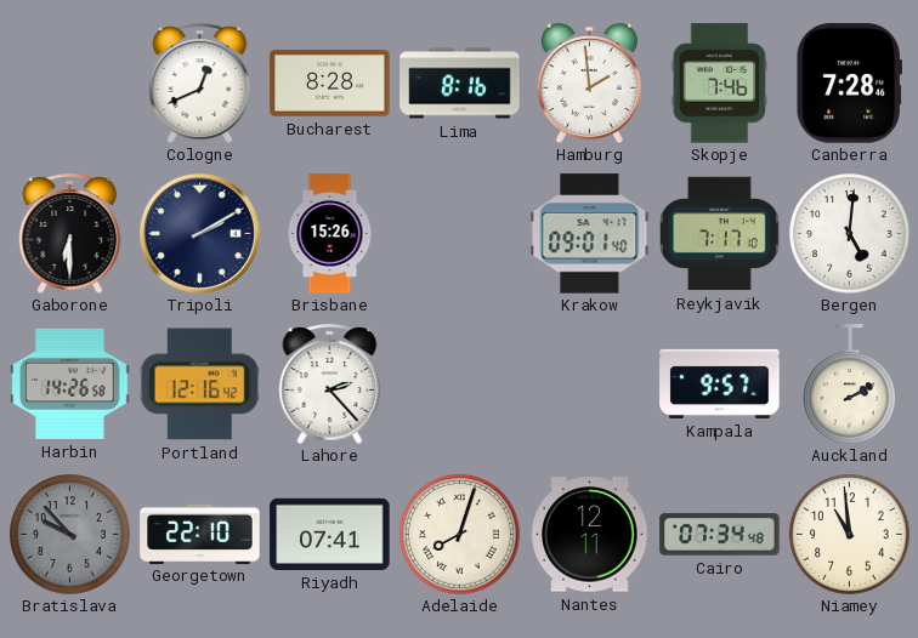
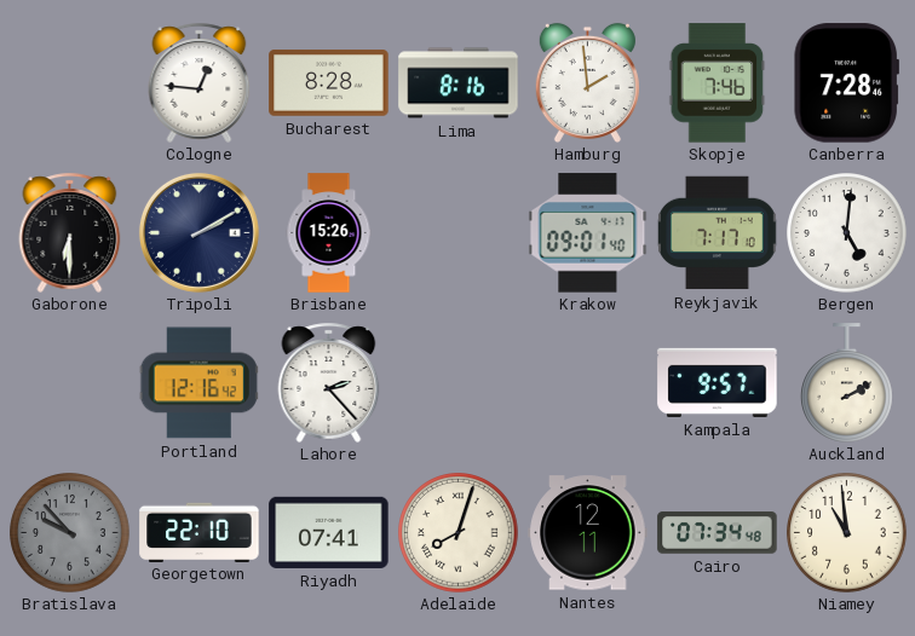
Cologne: 12:41 -> 12:46
Harbin: 14:26 -> none
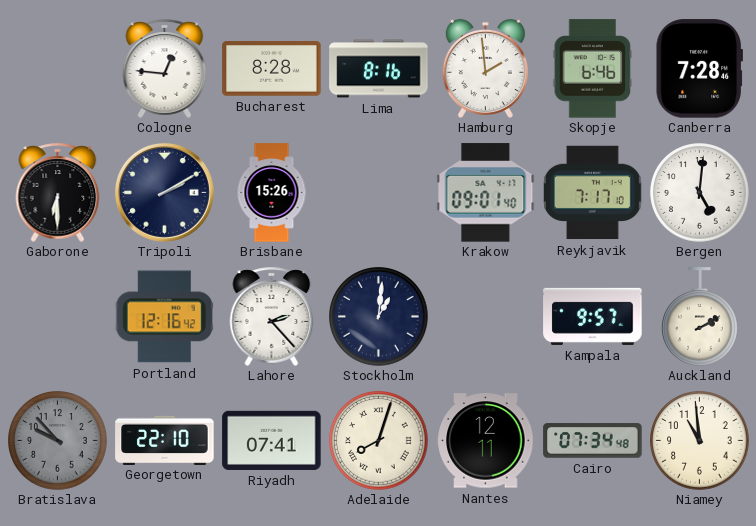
Skopje: 7:46 -> 6:46
Stockholm: none -> 1:01
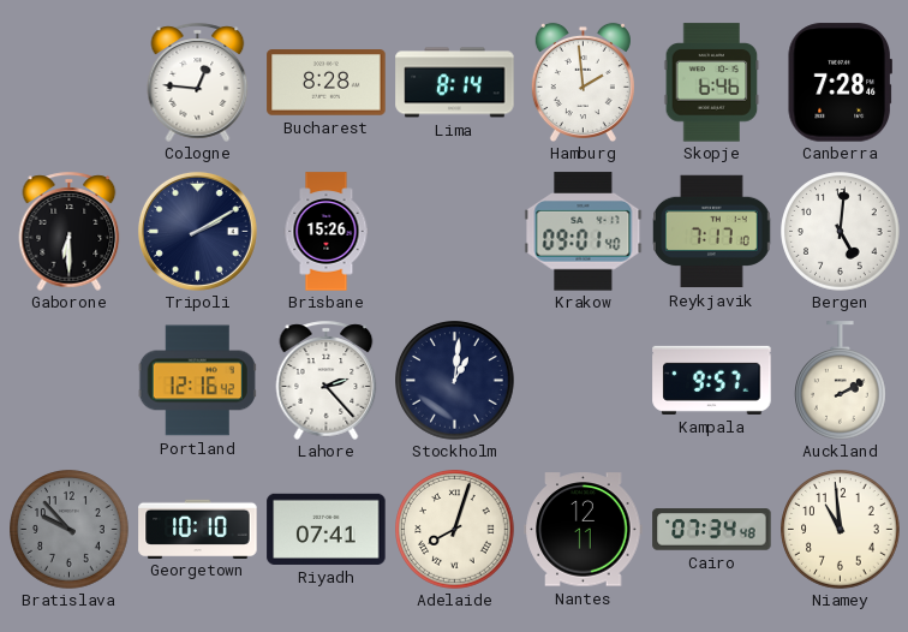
Lima: 8:16 -> 8:14
Georgetown: 22:10 -> 10:10
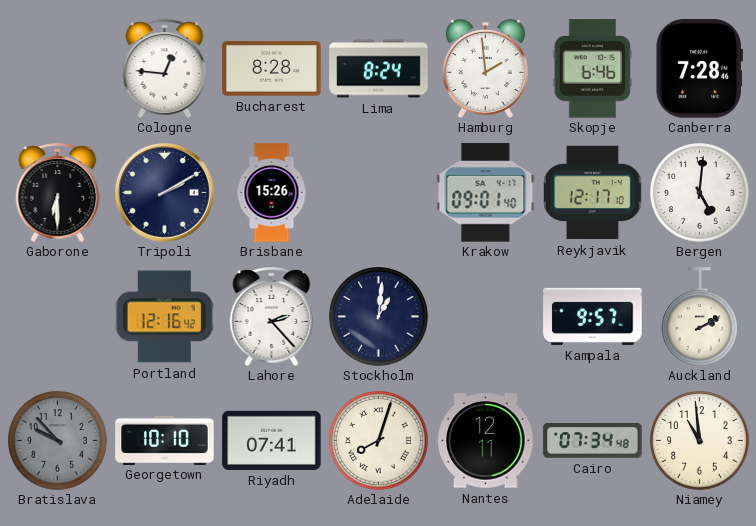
Lima: 8:14 -> 8:24
Reykjavik: 7:17 -> 12:17
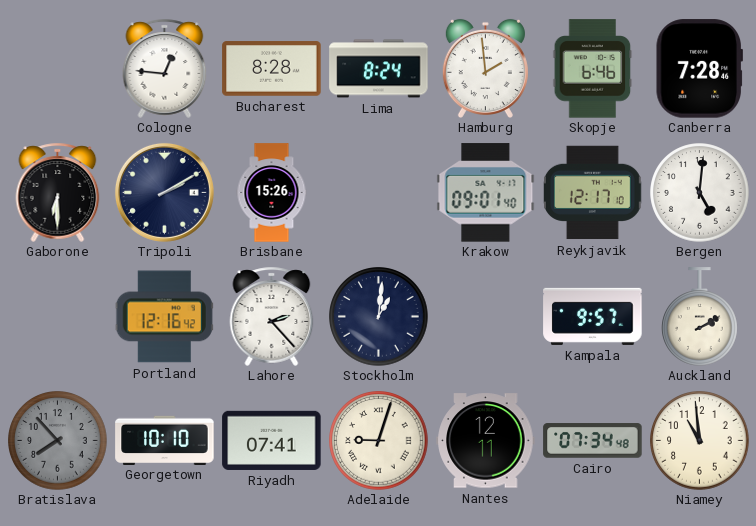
Bratislava: 9:53 -> 7:53
Adelaide: 8:03 -> 9:03
